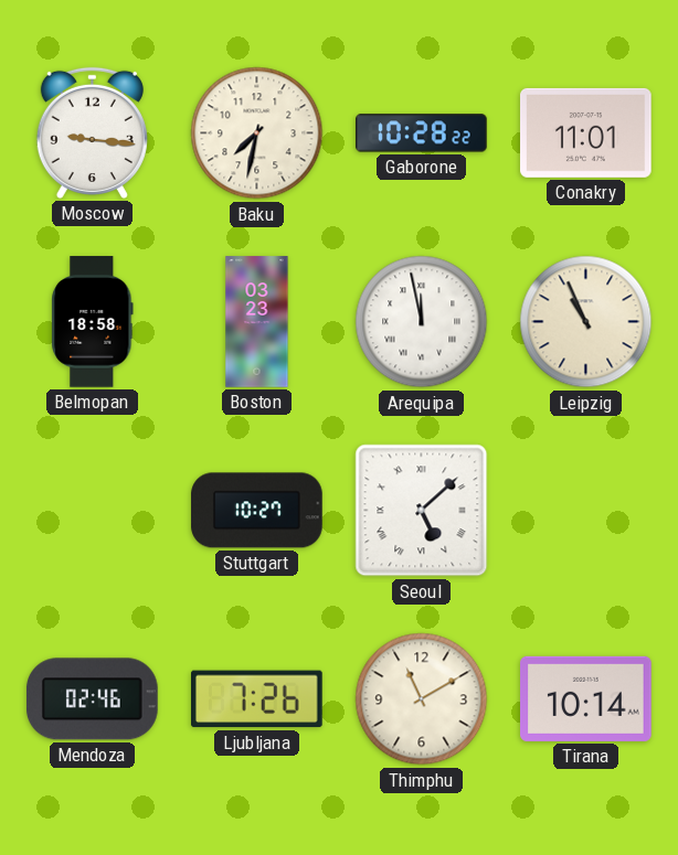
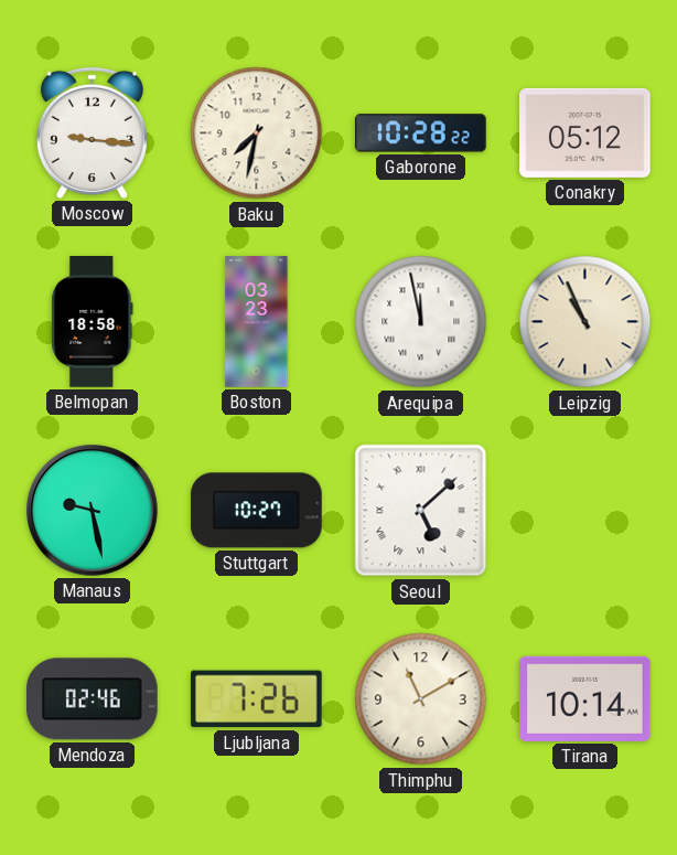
Conakry: 11:01 -> 05:12
Manaus: none -> 9:28
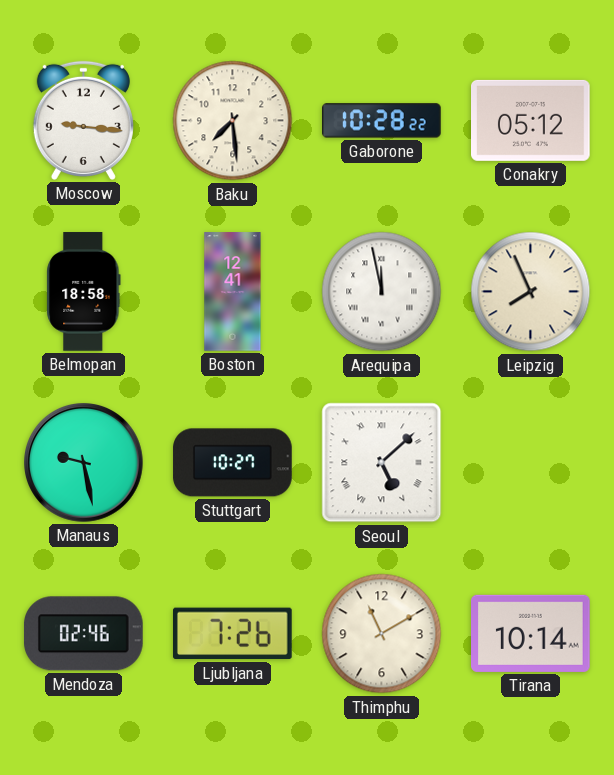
Baku: 7:32 -> 7:29
Boston: 03:23 -> 12:41
Leipzig: 10:56 -> 7:56
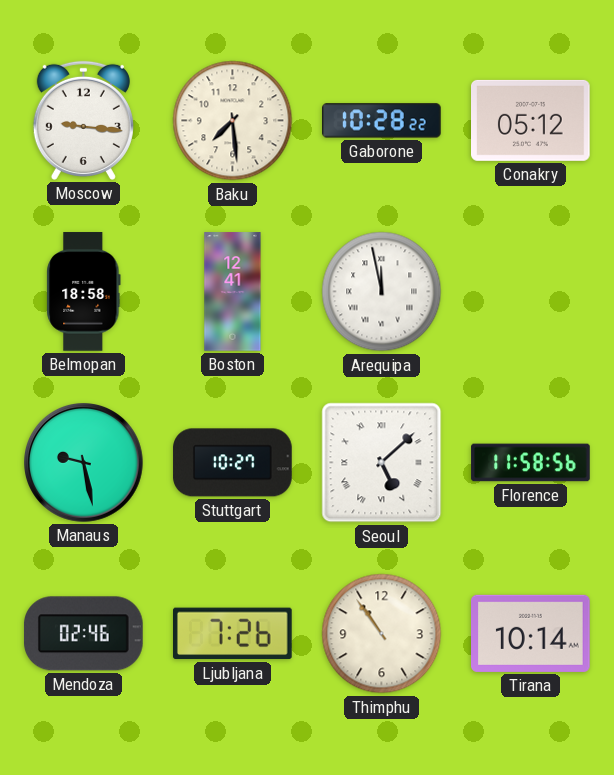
Leipzig: 7:56 -> none
Florence: none -> 11:58
Thimphu: 11:10 -> 10:54
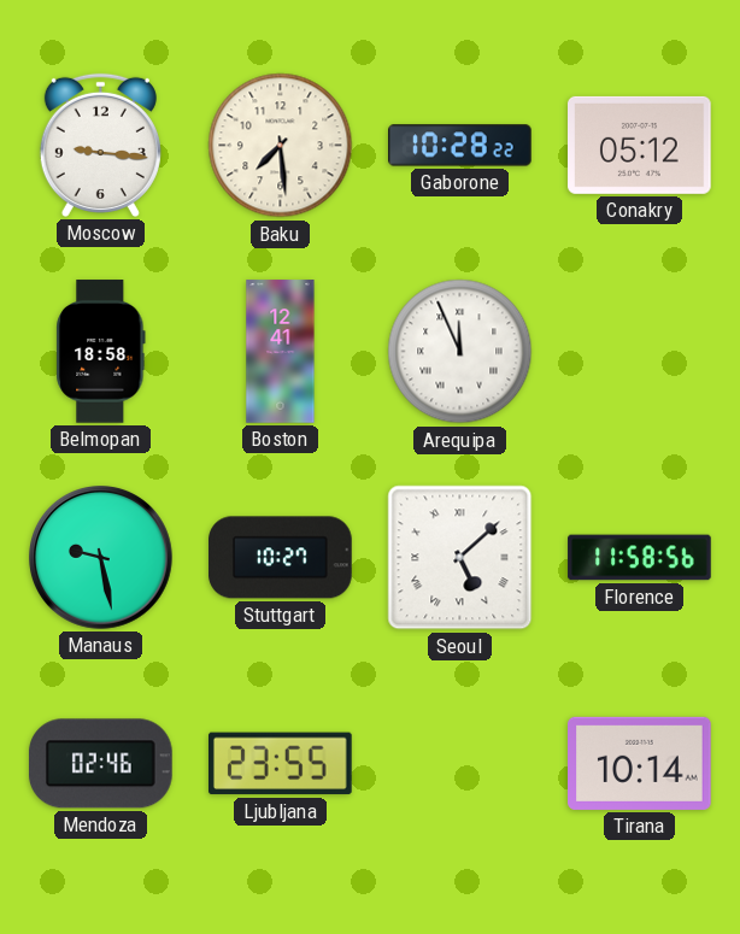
Arequipa: 11:58 -> 11:56
Ljubljana: 7:26 -> 23:55
Thimphu: 10:54 -> none
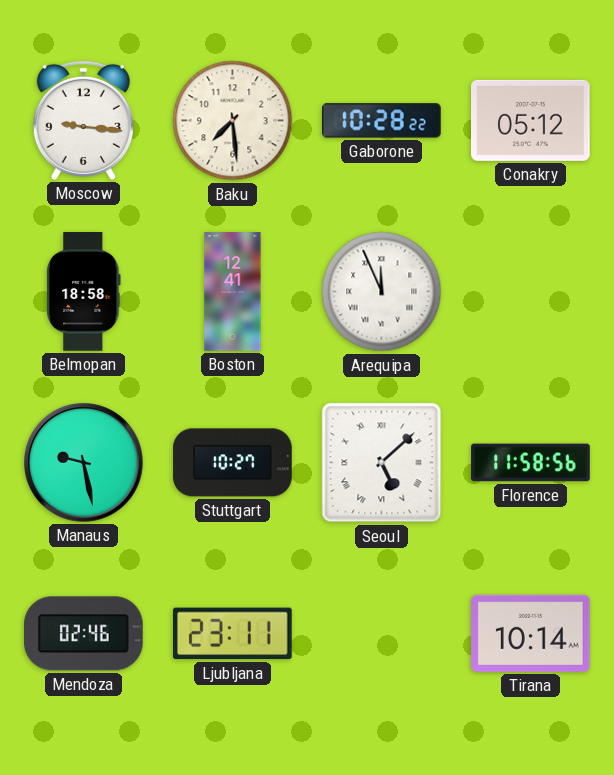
Ljubljana: 23:55 -> 23:11
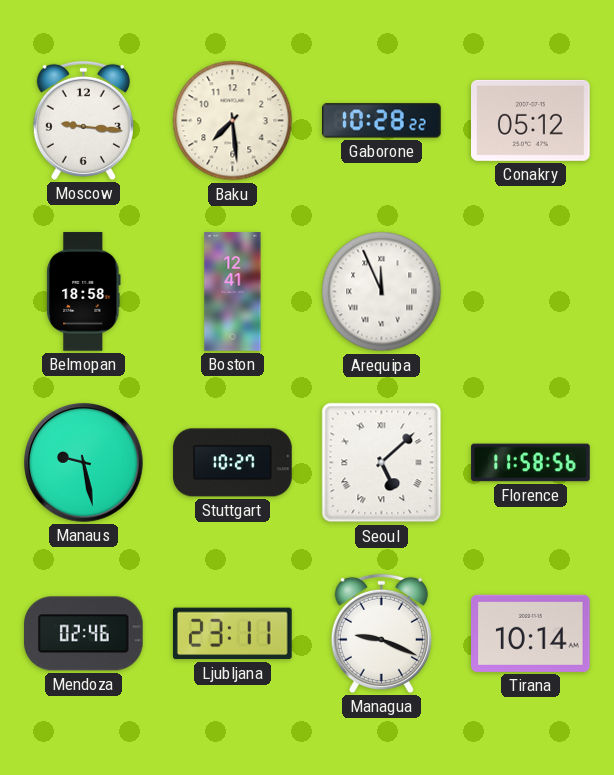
Managua: none -> 9:19
